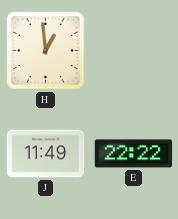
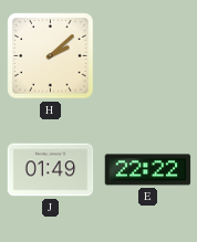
H: 12:59 -> 2:08
J: 11:49 -> 01:49
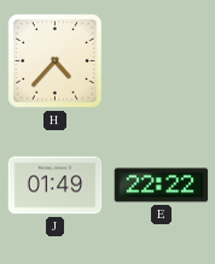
H: 2:08 -> 4:37
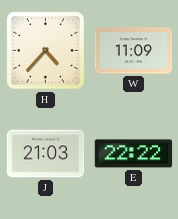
W: none -> 11:09
J: 01:49 -> 21:03
